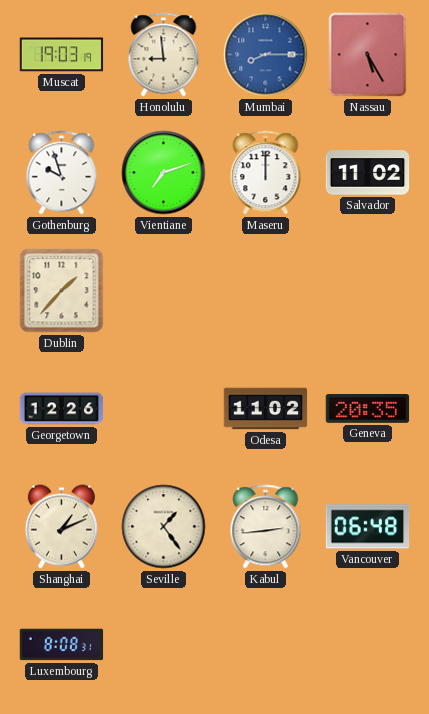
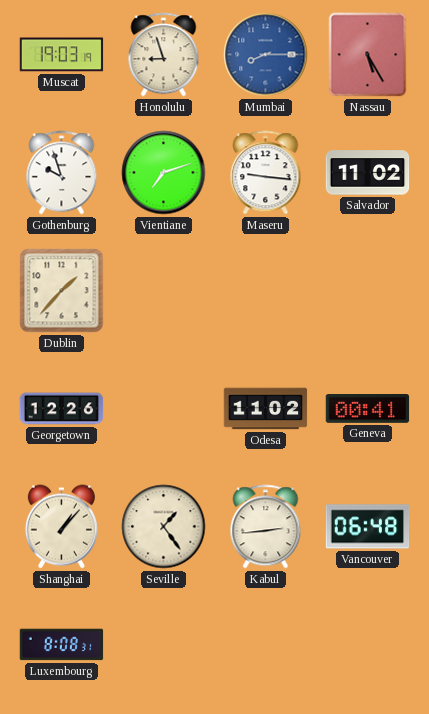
Honolulu: 8:59 -> 8:57
Maseru: 12:00 -> 9:16
Geneva: 20:35 -> 00:41
Shanghai: 1:11 -> 1:07
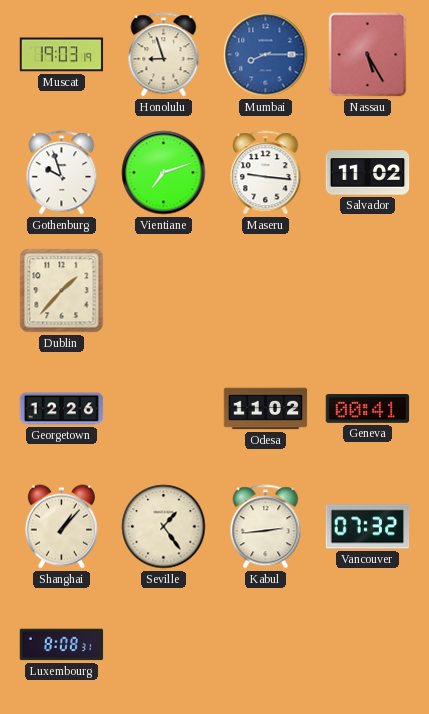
Vancouver: 06:48 -> 07:32
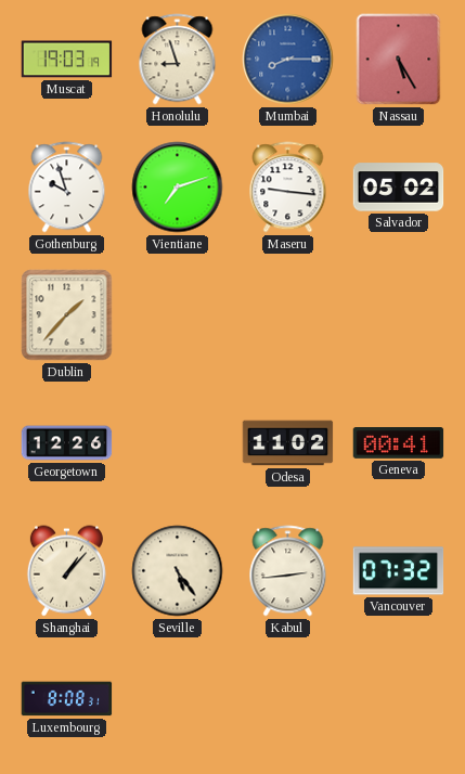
Salvador: 11:02 -> 05:02
Seville: 1:24 -> 5:24
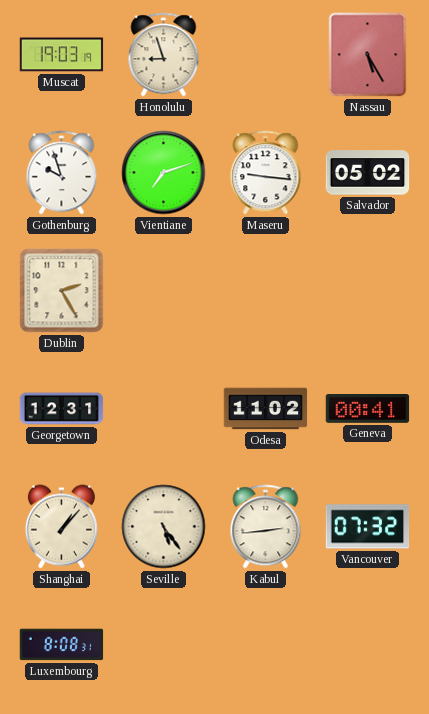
Mumbai: 8:15 -> none
Dublin: 1:37 -> 2:25
Georgetown: 12:26 -> 12:31
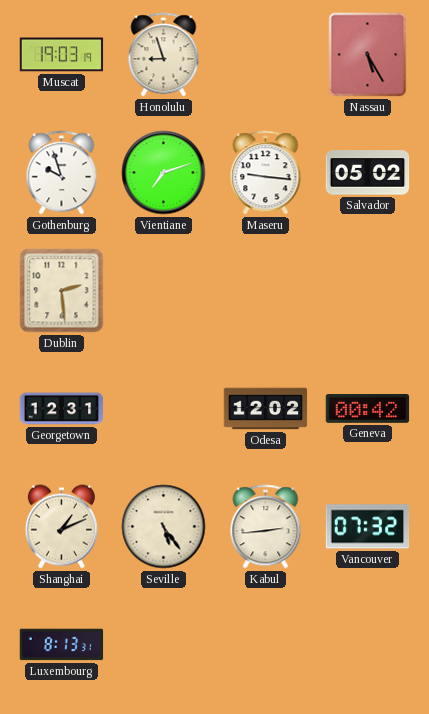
Dublin: 2:25 -> 2:29
Odesa: 11:02 -> 12:02
Geneva: 00:41 -> 00:42
Shanghai: 1:07 -> 1:11
Luxembourg: 8:08 -> 8:13
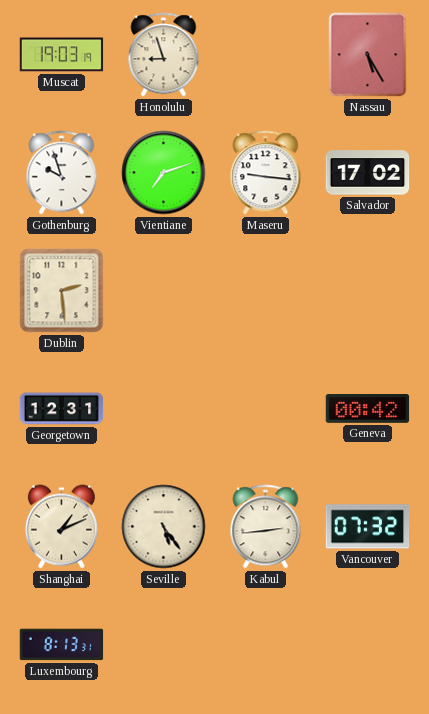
Salvador: 05:02 -> 17:02
Odesa: 12:02 -> none
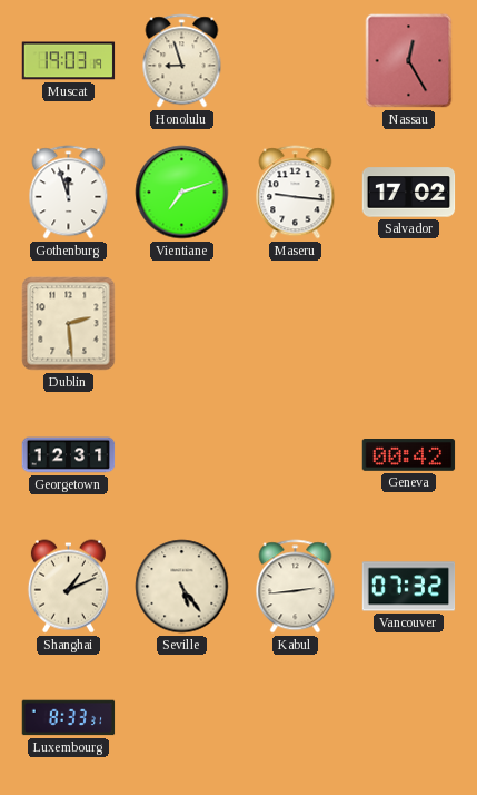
Nassau: 5:25 -> 12:25
Gothenburg: 9:57 -> 11:57
Luxembourg: 8:13 -> 8:33
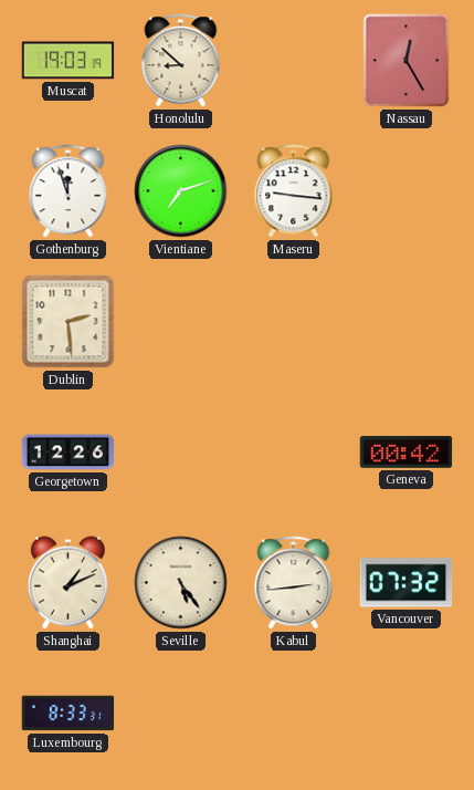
Honolulu: 8:57 -> 8:52
Salvador: 17:02 -> none
Georgetown: 12:31 -> 12:26
